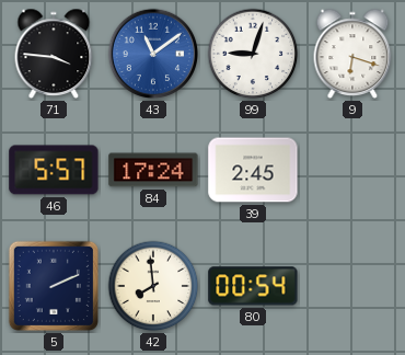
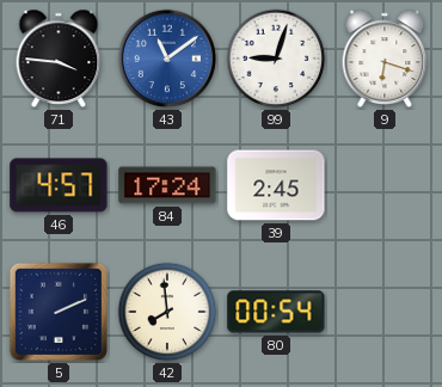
46: 5:57 -> 4:57
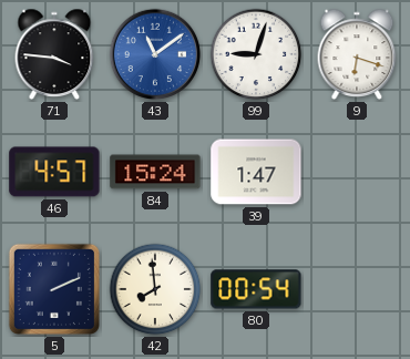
84: 17:24 -> 15:24
39: 2:45 -> 1:47
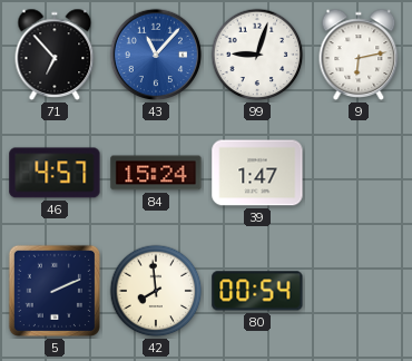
71: 3:46 -> 6:53
43: 11:09 -> 11:07
9: 6:18 -> 6:13
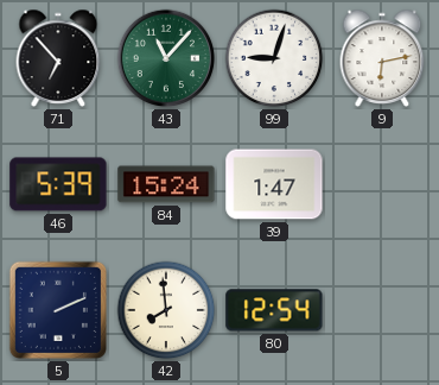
43 dial: blue -> green
46: 4:57 -> 5:39
80: 00:54 -> 12:54
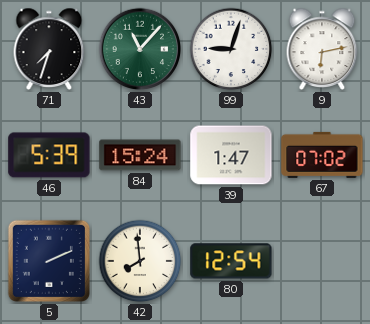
71: 6:53 -> 7:33
67: none -> 07:02
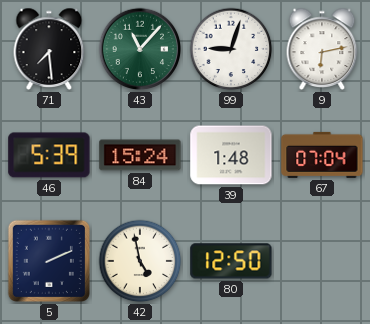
71: 7:33 -> 7:29
39: 1:47 -> 1:48
67: 07:02 -> 07:04
42: 7:59 -> 4:58
80: 12:54 -> 12:50
